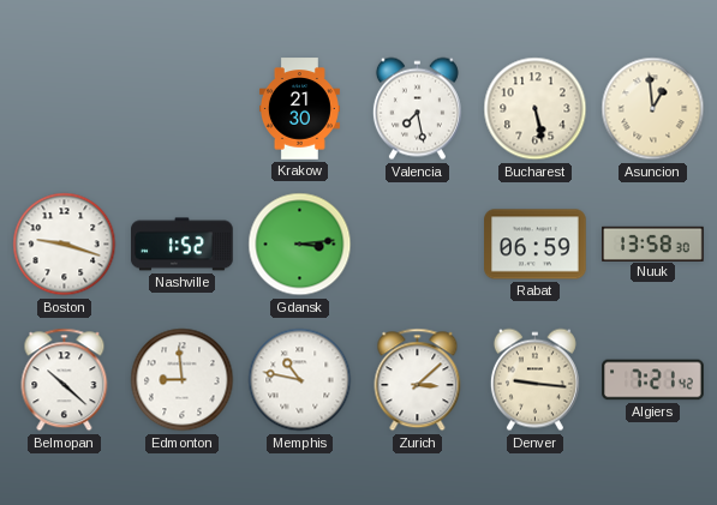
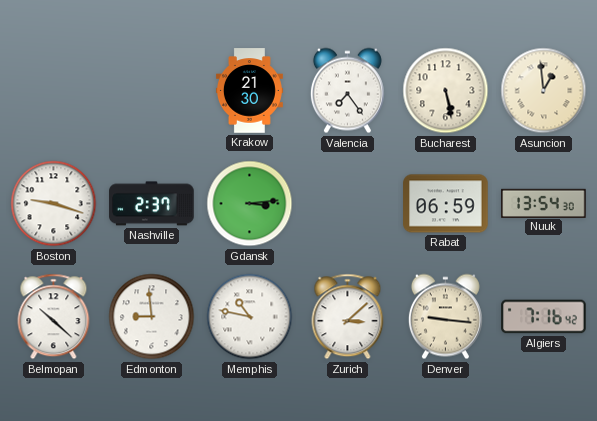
Valencia: 7:28 -> 7:24
Nashville: 1:52 -> 2:37
Nuuk: 13:58 -> 13:54
Algiers: 7:21 -> 7:16
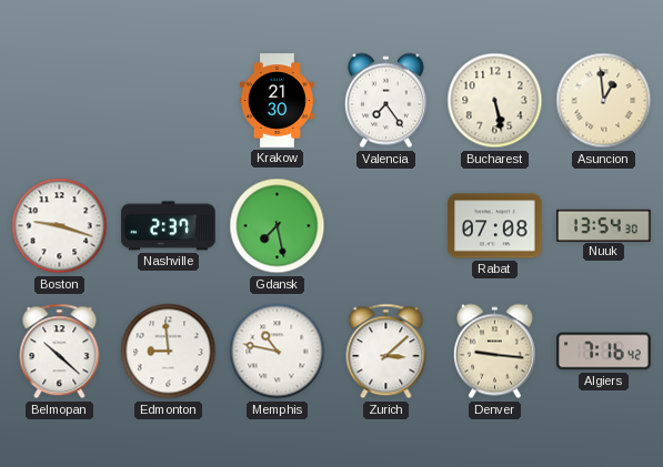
Gdansk: 3:14 -> 7:28
Rabat: 06:59 -> 07:08
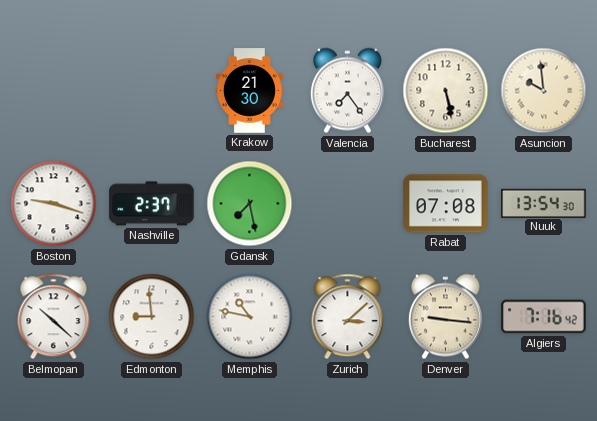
Asuncion: 12:59 -> 9:59
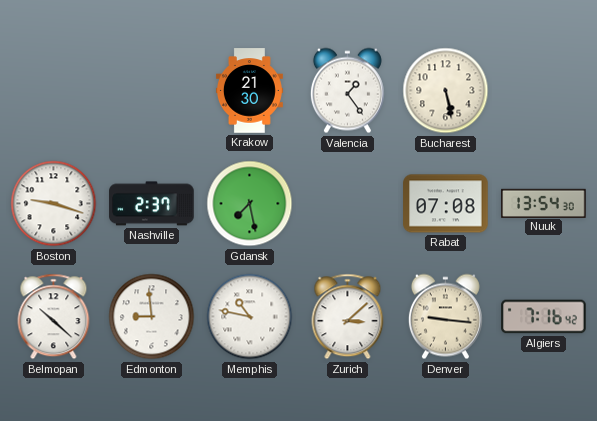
Valencia: 7:24 -> 1:24
Asuncion: 9:59 -> none
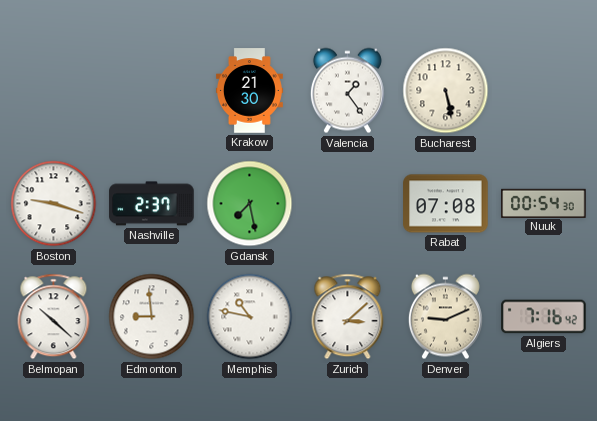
Nuuk: 13:54 -> 00:54
Denver: 9:16 -> 9:11
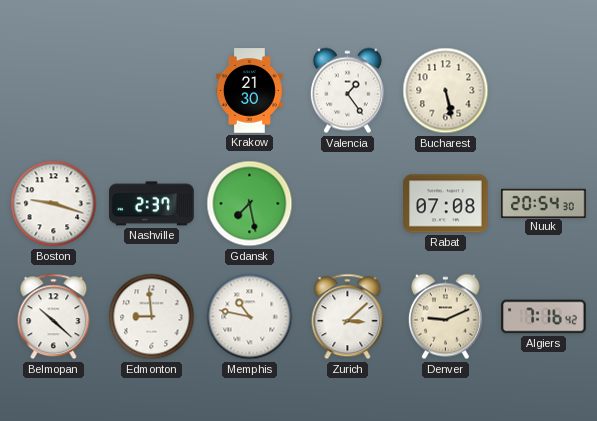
Nuuk: 00:54 -> 20:54
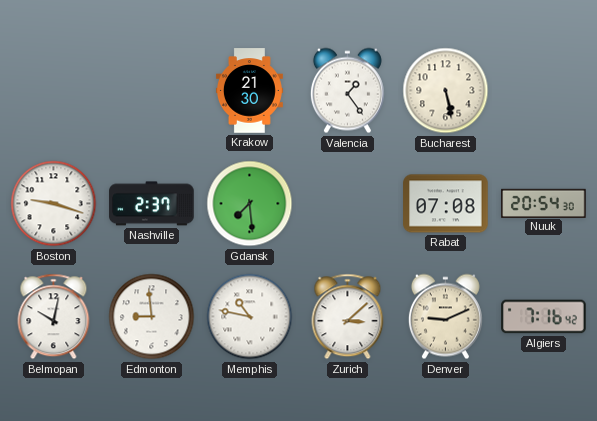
Gdansk: 7:28 -> 7:29
Belmopan: 10:22 -> 10:02
